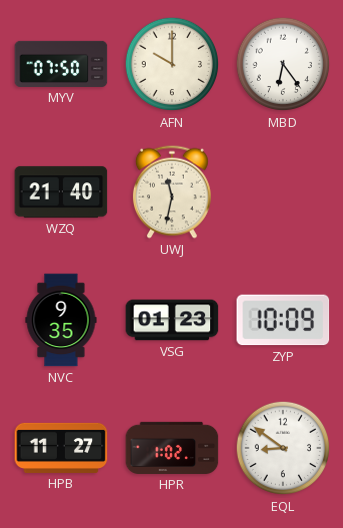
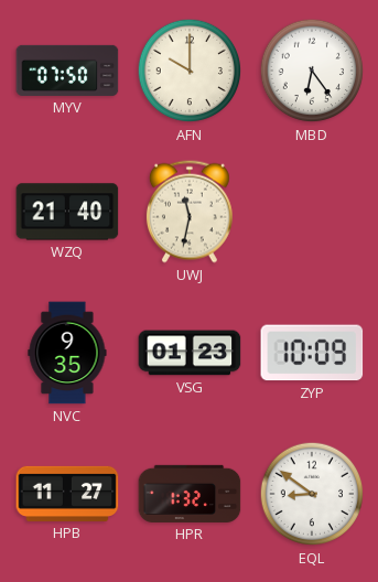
HPR: 1:02 -> 1:32
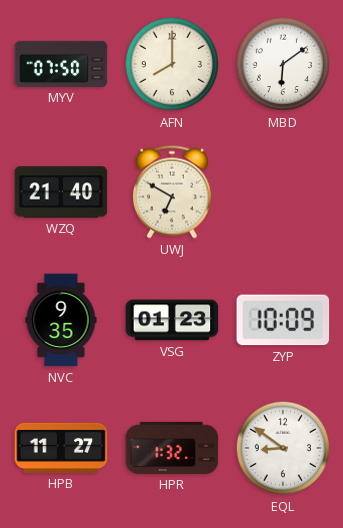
AFN: 10:00 -> 8:00
MBD: 6:24 -> 6:09
UWJ: 11:32 -> 6:50
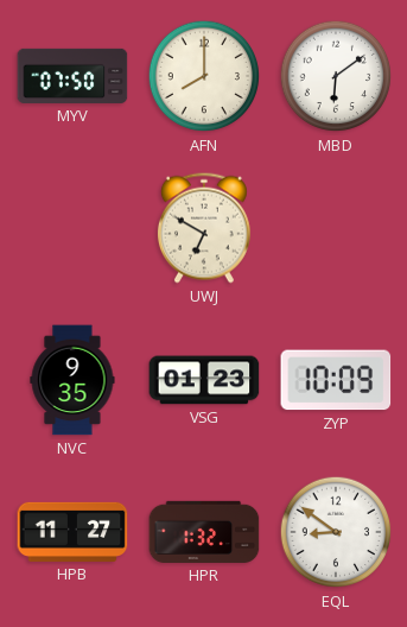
WZQ: 21:40 -> none
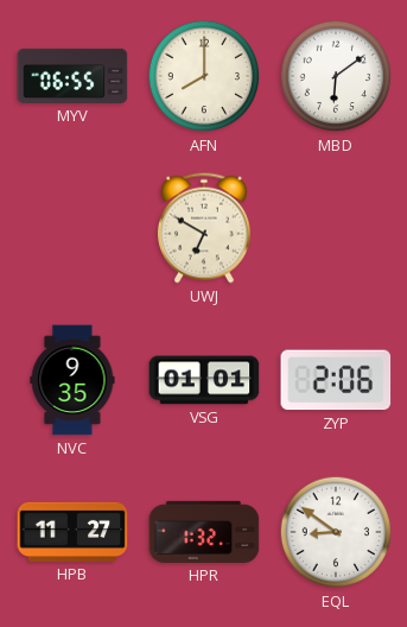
MYV: 07:50 -> 06:55
VSG: 01:23 -> 01:01
ZYP: 10:09 -> 2:06
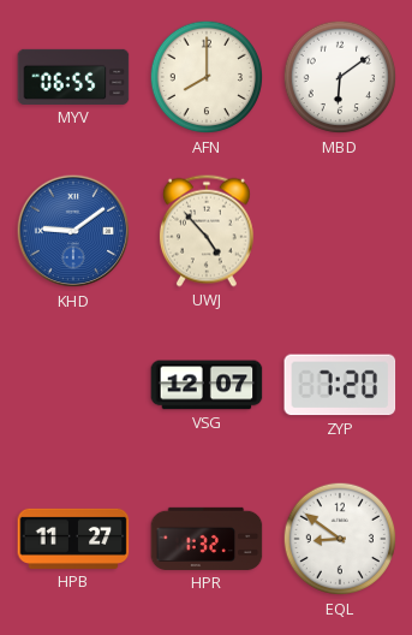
KHD: none -> 9:09
UWJ: 6:50 -> 4:53
NVC: 9:35 -> none
VSG: 01:01 -> 12:07
ZYP: 2:06 -> 7:20
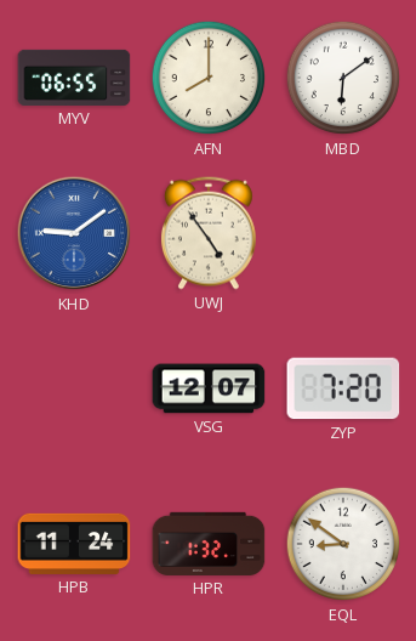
UWJ: 4:53 -> 4:54
HPB: 11:27 -> 11:24
